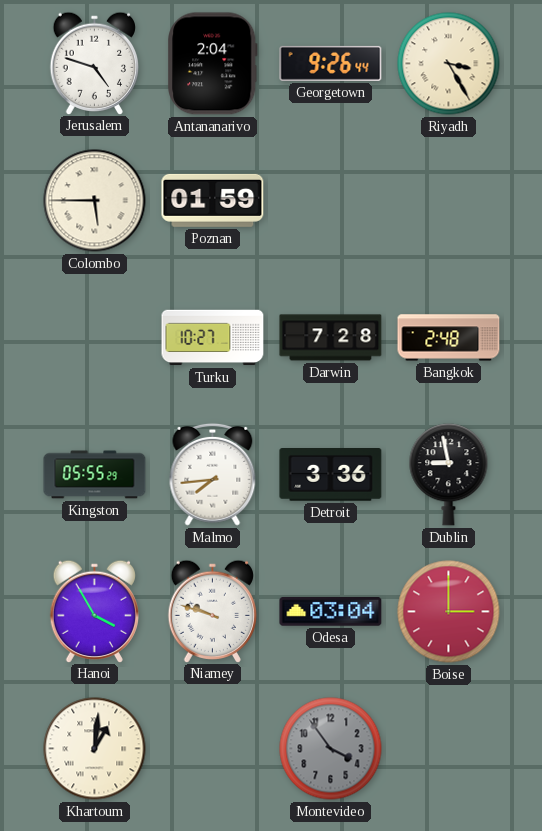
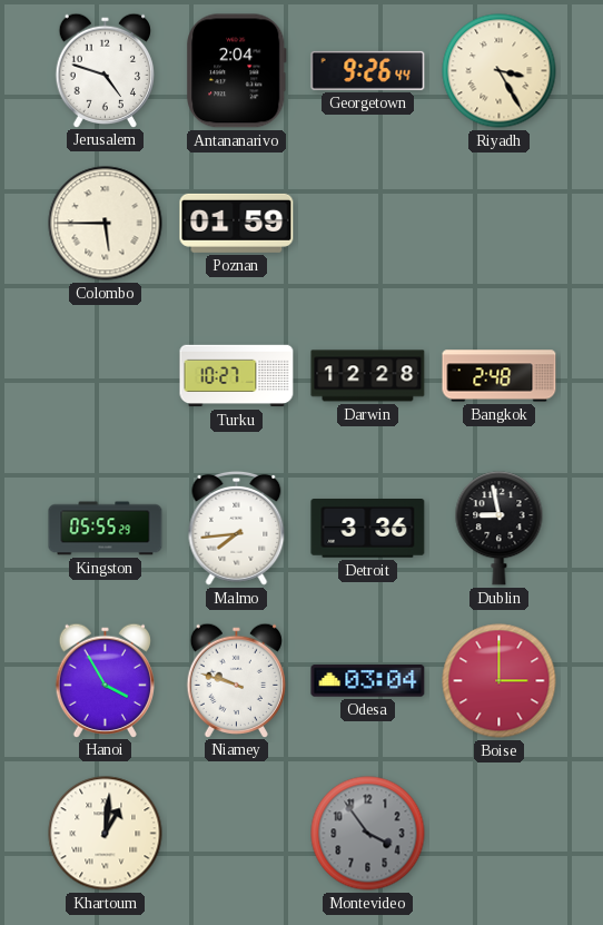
Darwin: 7:28 -> 12:28
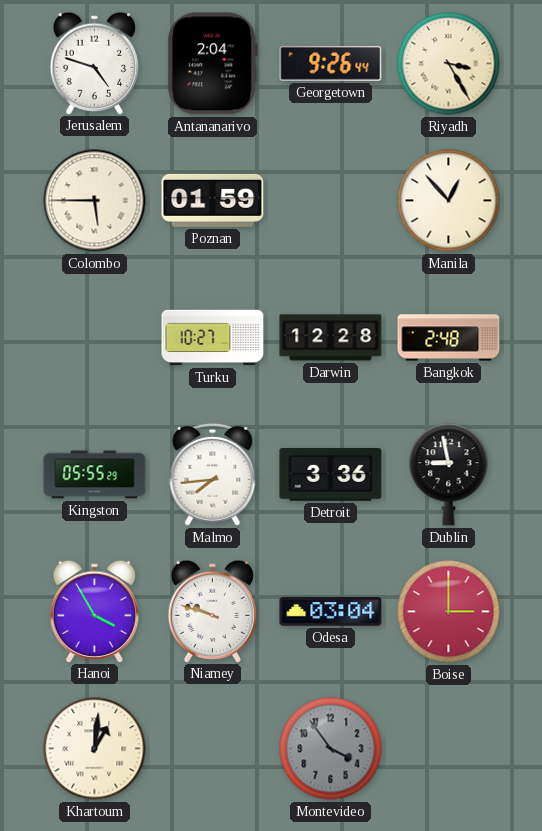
Manila: none -> 12:53
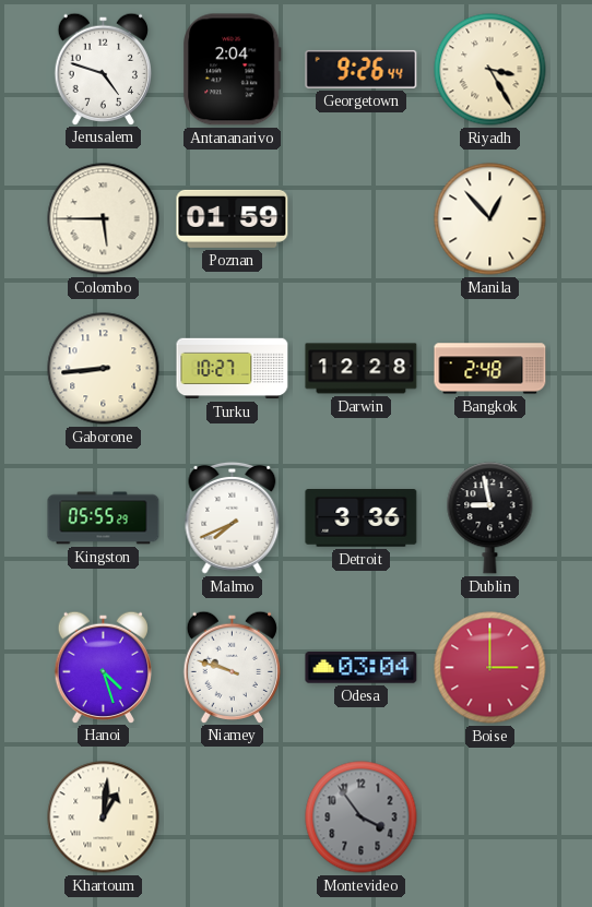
Gaborone: none -> 8:44
Malmo: 7:44 -> 7:41
Hanoi: 3:55 -> 4:27
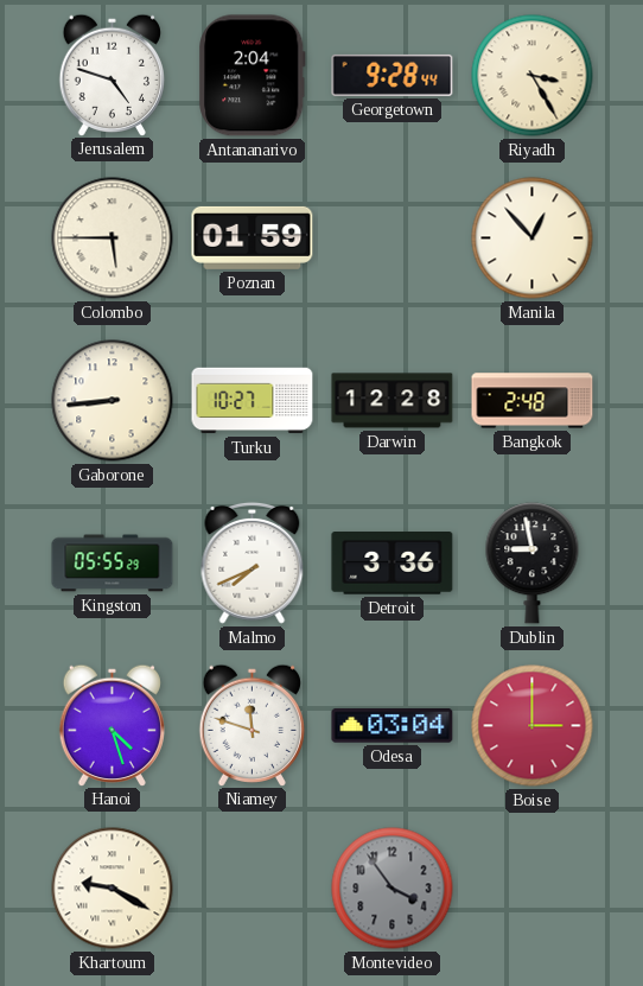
Georgetown: 9:26 -> 9:28
Niamey: 9:48 -> 11:48
Khartoum: 1:01 -> 9:20
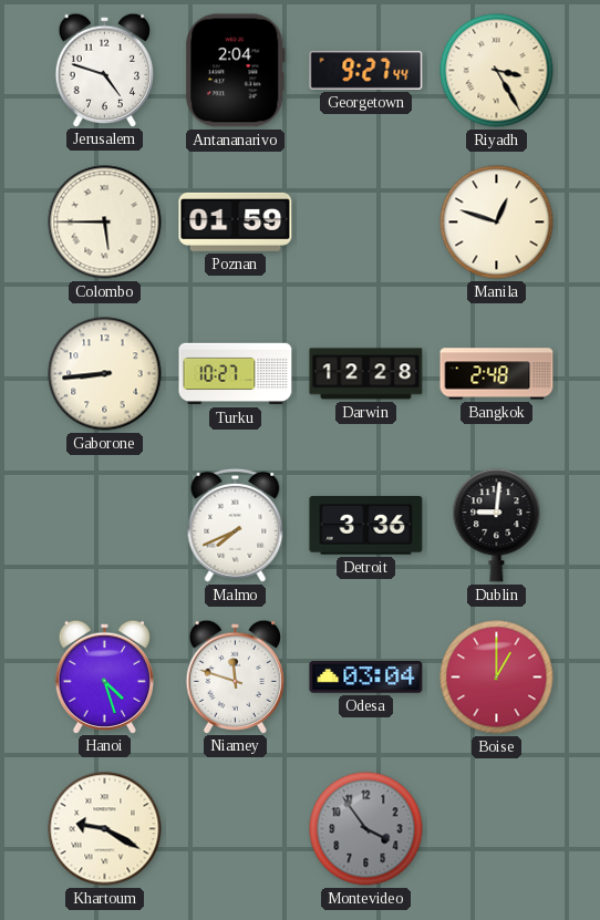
Georgetown: 9:28 -> 9:27
Manila: 12:53 -> 12:48
Kingston: 05:55 -> none
Dublin: 8:58 -> 9:01
Boise: 3:00 -> 1:00
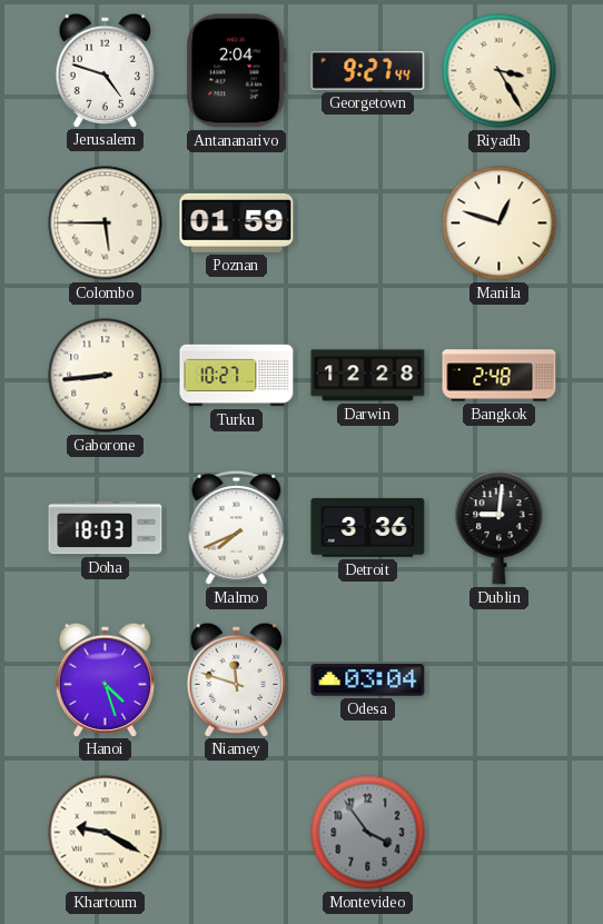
Doha: none -> 18:03
Boise: 1:00 -> none
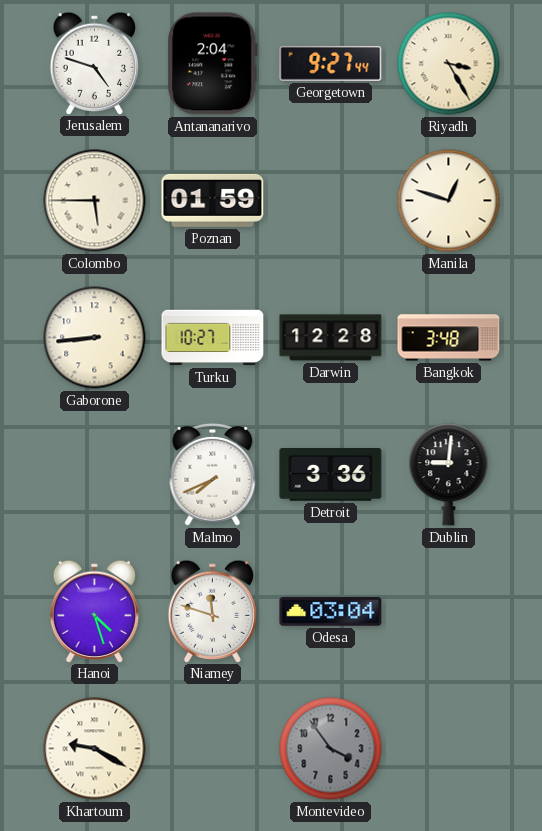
Bangkok: 2:48 -> 3:48
Doha: 18:03 -> none
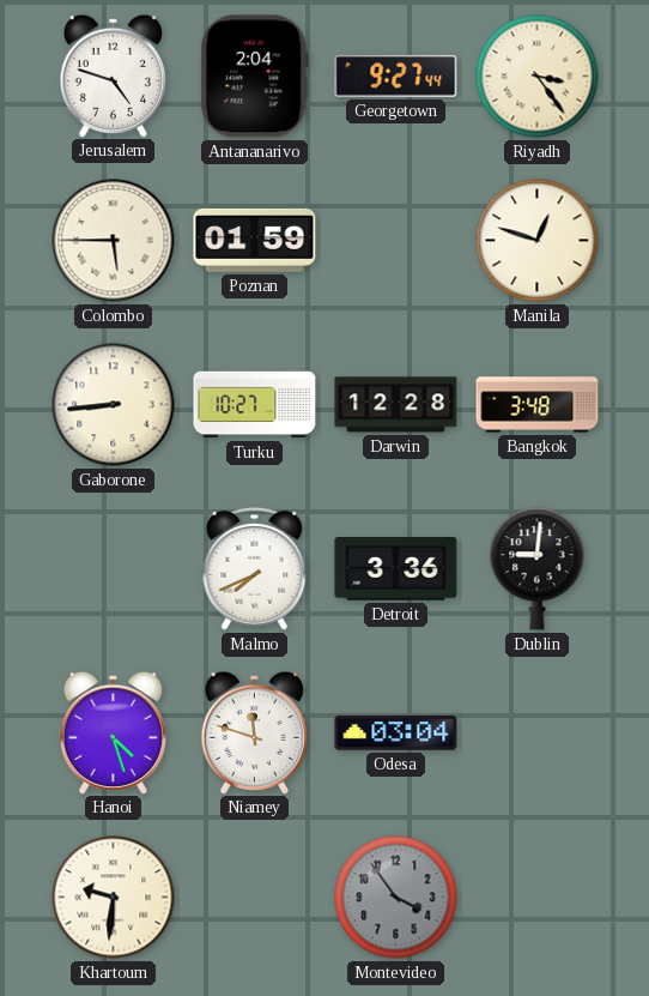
Riyadh: 3:25 -> 3:24
Khartoum: 9:20 -> 9:31
